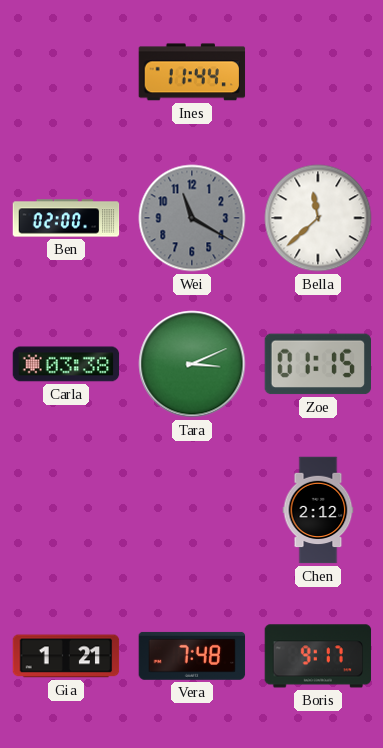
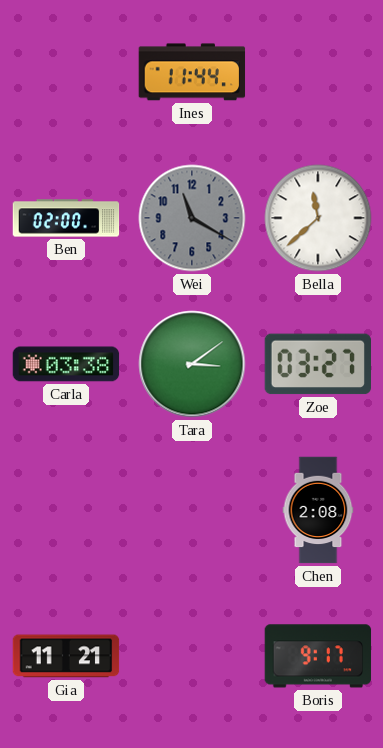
Tara: 3:11 -> 3:09
Zoe: 01:15 -> 03:27
Chen: 2:12 -> 2:08
Gia: 1:21 -> 11:21
Vera: 7:48 -> none
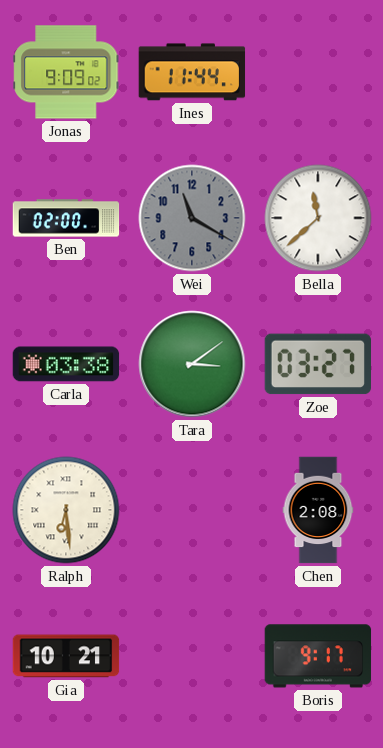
Jonas: none -> 9:09
Ralph: none -> 6:29
Gia: 11:21 -> 10:21
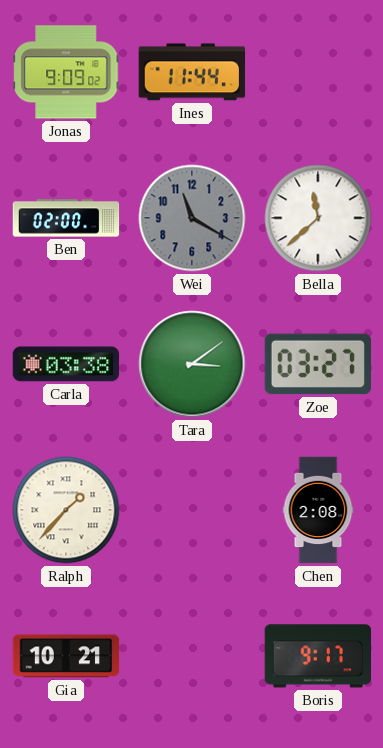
Ralph: 6:29 -> 1:37
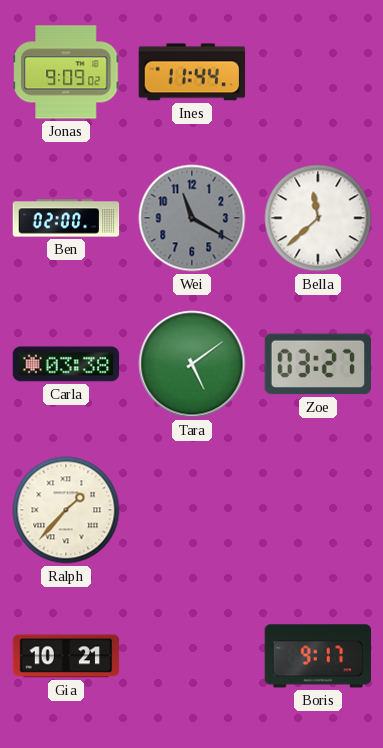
Tara: 3:09 -> 5:09
Chen: 2:08 -> none
